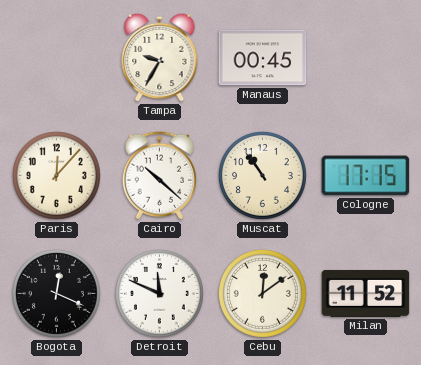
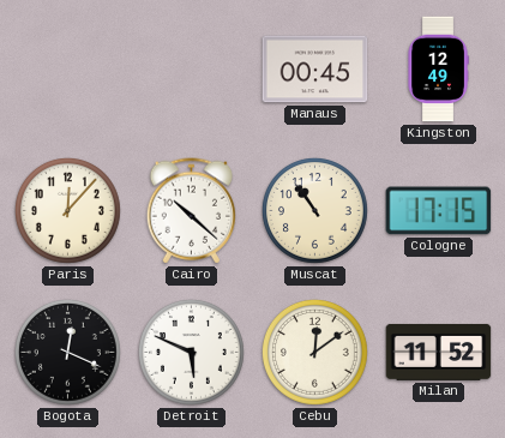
Tampa: 9:35 -> none
Kingston: none -> 12:49
Detroit: 11:49 -> 5:49
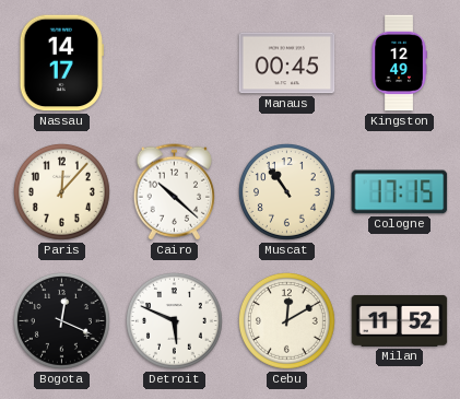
Nassau: none -> 14:17
Cebu: 12:09 -> 12:10
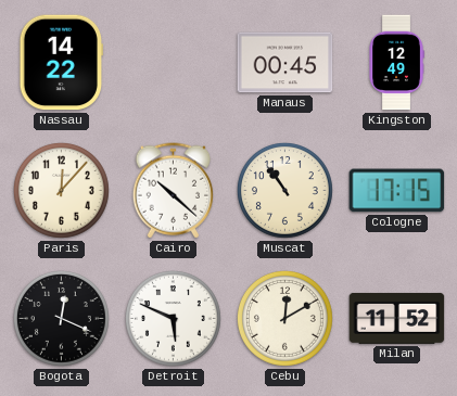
Nassau: 14:17 -> 14:22
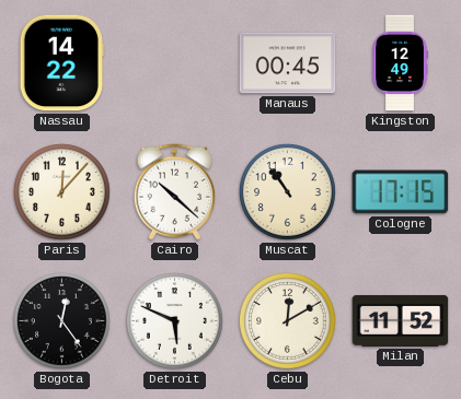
Bogota: 12:19 -> 12:24
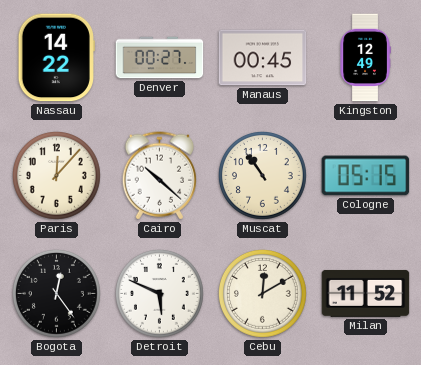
Denver: none -> 00:27
Cologne: 17:15 -> 05:15
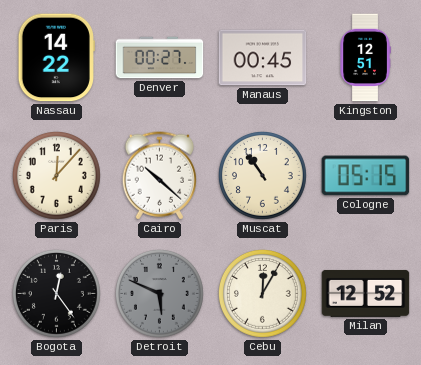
Kingston: 12:49 -> 12:51
Detroit dial: white -> grey
Cebu: 12:10 -> 12:05
Milan: 11:52 -> 12:52
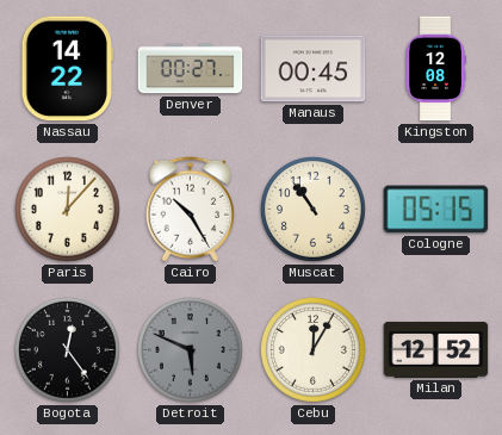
Kingston: 12:51 -> 12:08
Cairo: 10:22 -> 10:25
